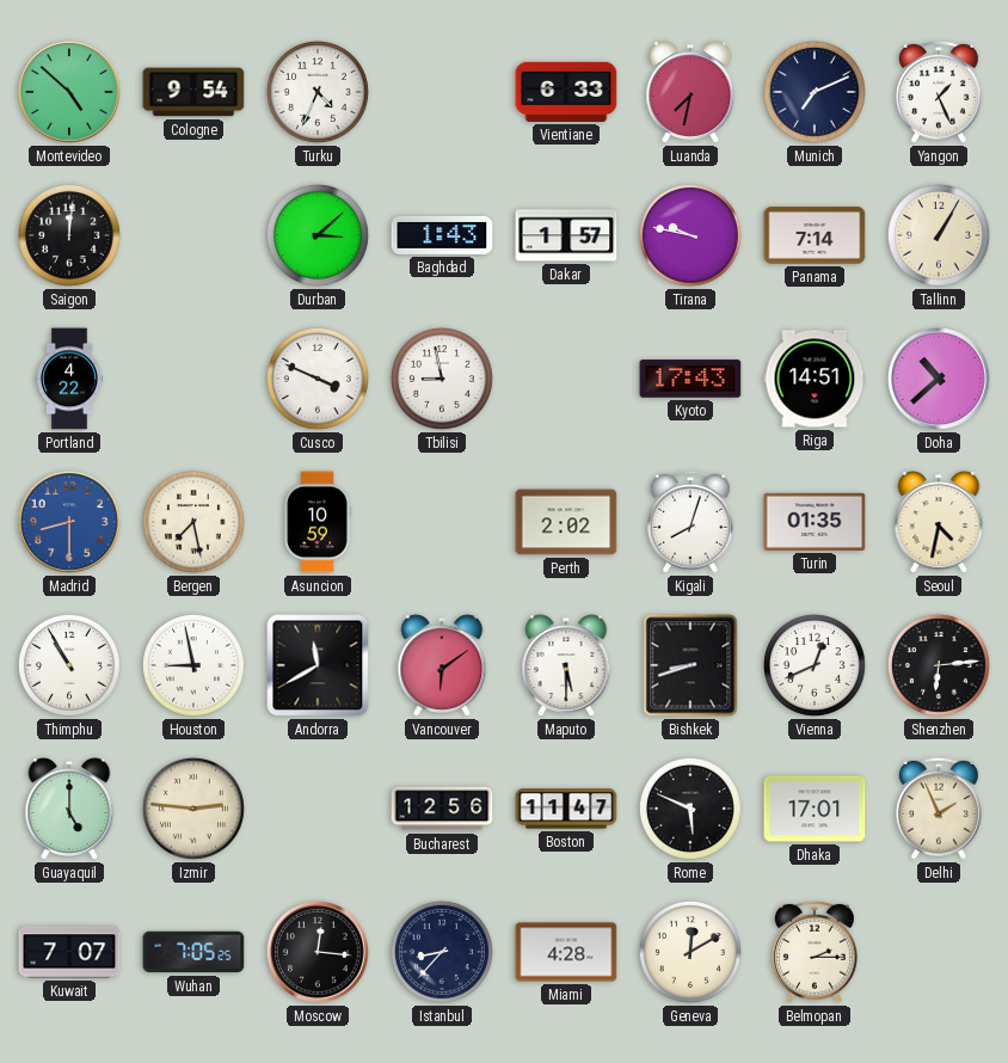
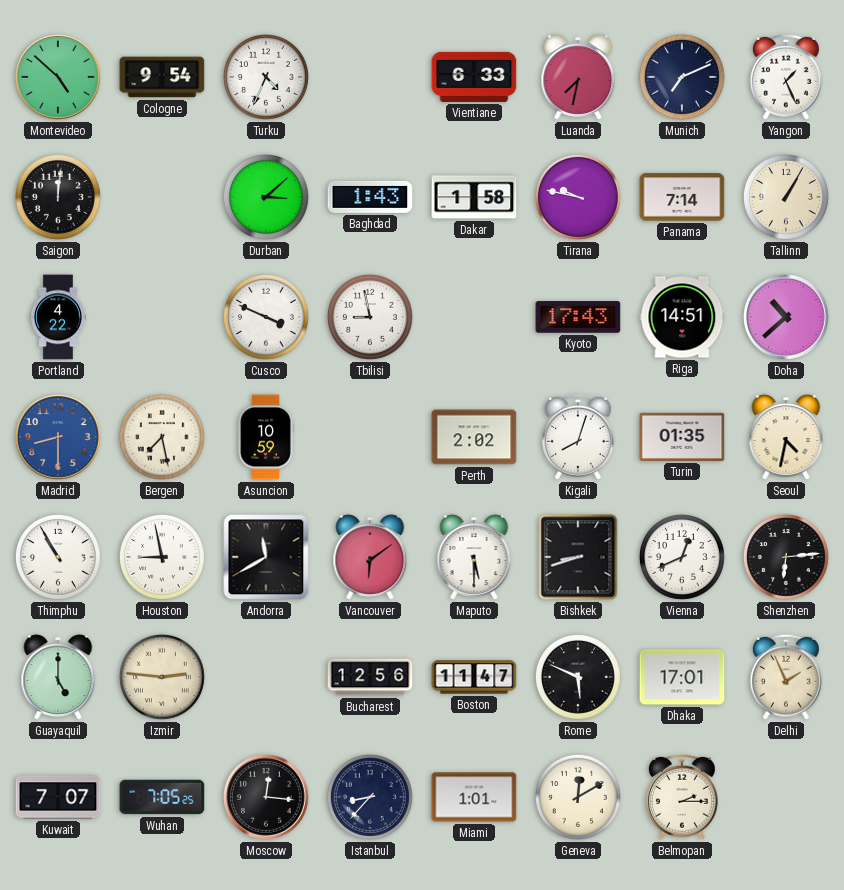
Dakar: 1:57 -> 1:58
Miami: 4:28 -> 1:01
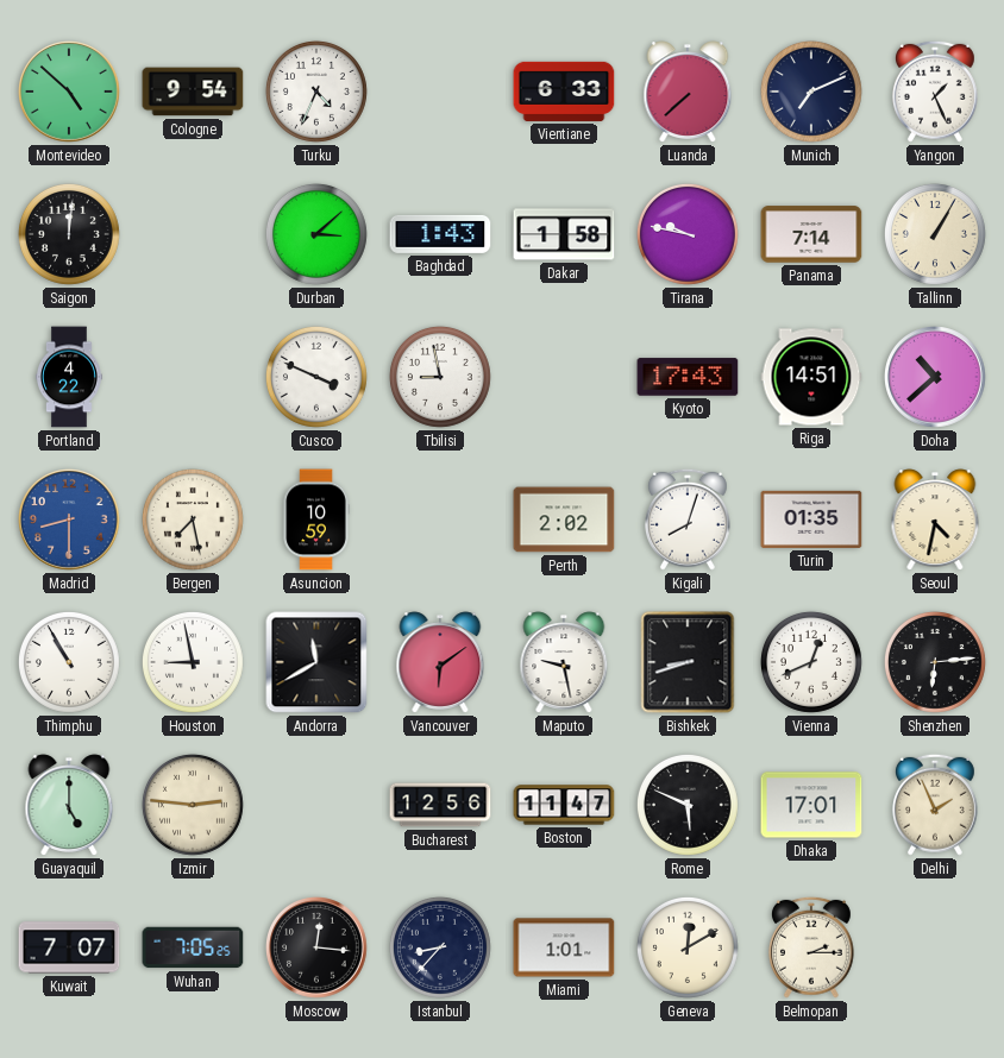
Luanda: 7:32 -> 7:38
Maputo: 5:30 -> 9:28
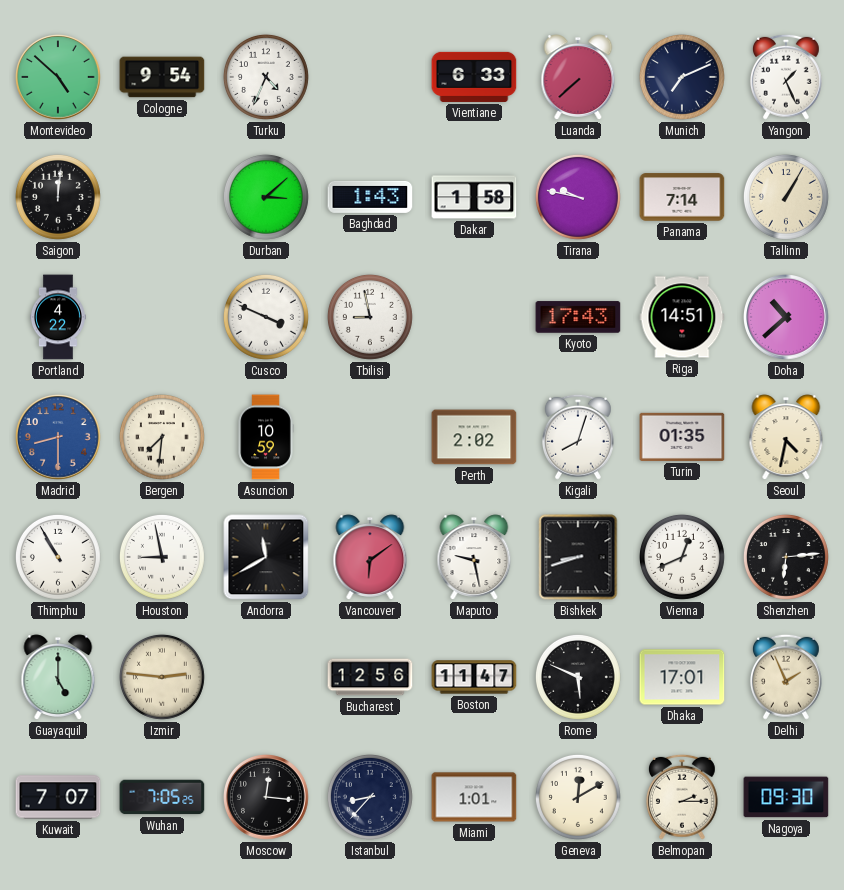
Bergen: 7:28 -> 7:31
Nagoya: none -> 09:30
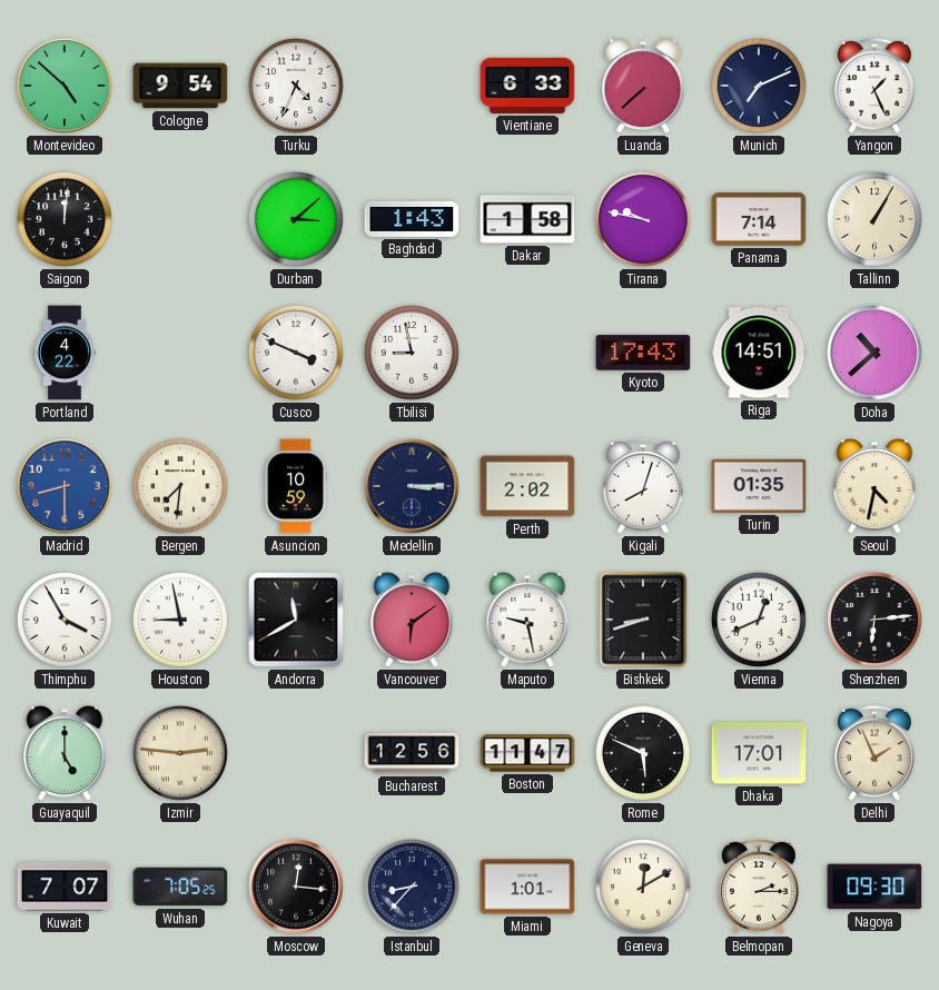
Medellin: none -> 3:15
Thimphu: 10:55 -> 3:55
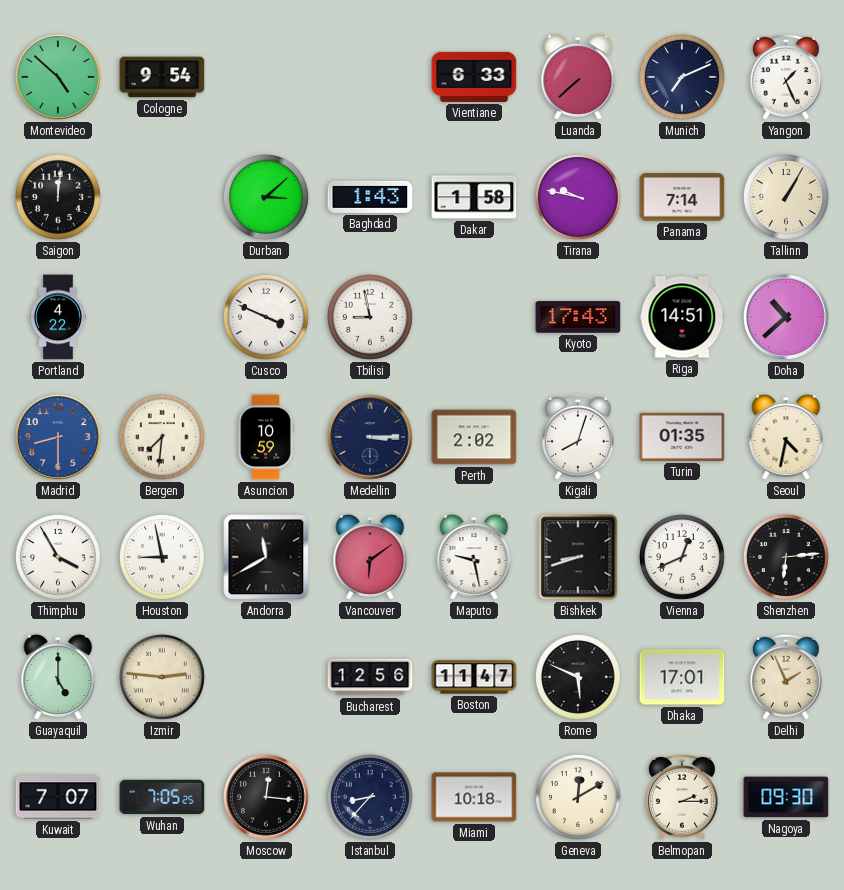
Turku: 4:34 -> none
Miami: 1:01 -> 10:18
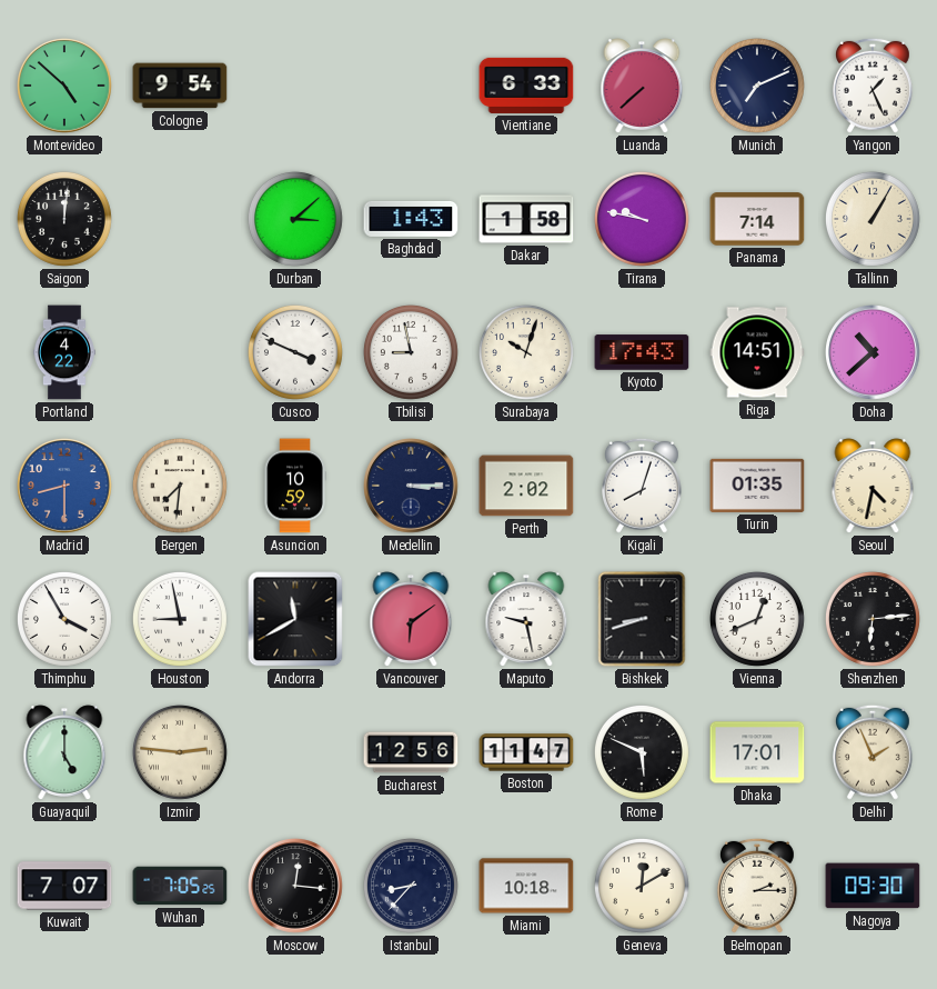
Surabaya: none -> 10:03
